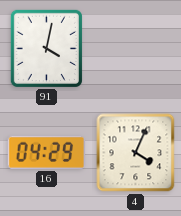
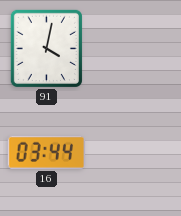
16: 04:29 -> 03:44
4: 4:04 -> none
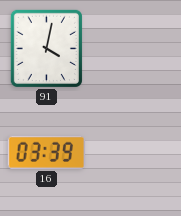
16: 03:44 -> 03:39
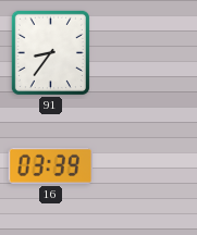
91: 4:02 -> 8:36
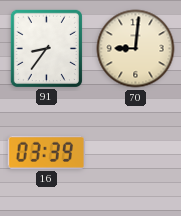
70: none -> 9:01
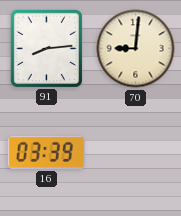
91: 8:36 -> 8:14
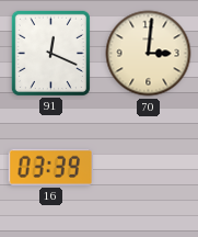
91: 8:14 -> 12:19
70: 9:01 -> 3:01
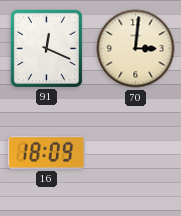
16: 03:39 -> 18:09
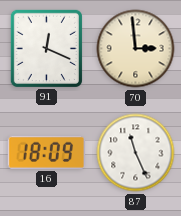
70: 3:01 -> 2:59
87: none -> 11:26
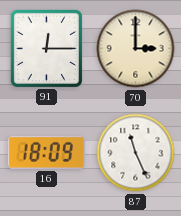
91: 12:19 -> 12:15
70: 2:59 -> 3:00
